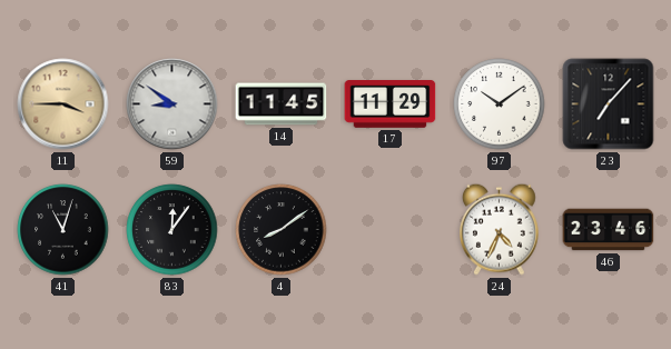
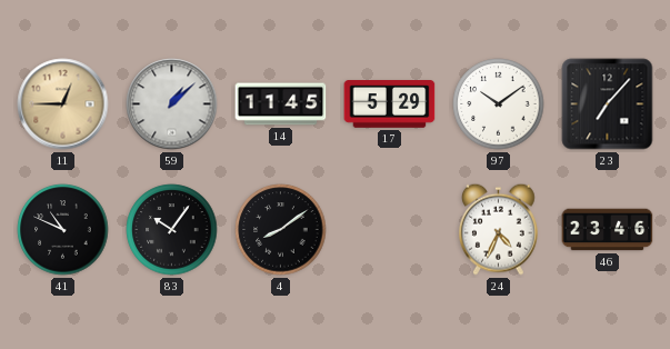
11: 3:45 -> 12:45
59: 8:51 -> 1:08
17: 11:29 -> 5:29
41: 11:03 -> 10:49
83: 12:06 -> 10:06
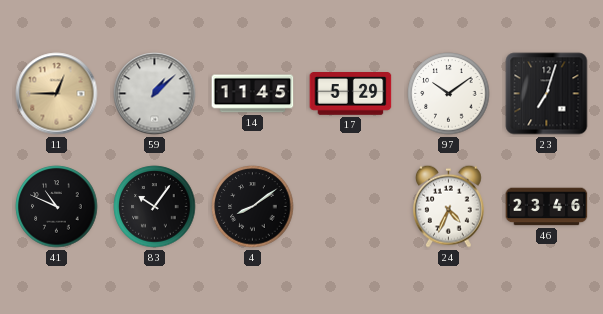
23: 7:07 -> 7:03
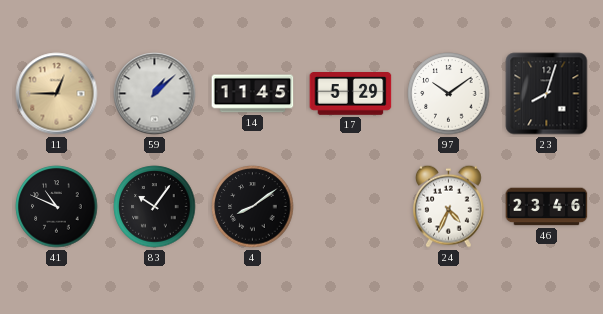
23: 7:03 -> 8:03
